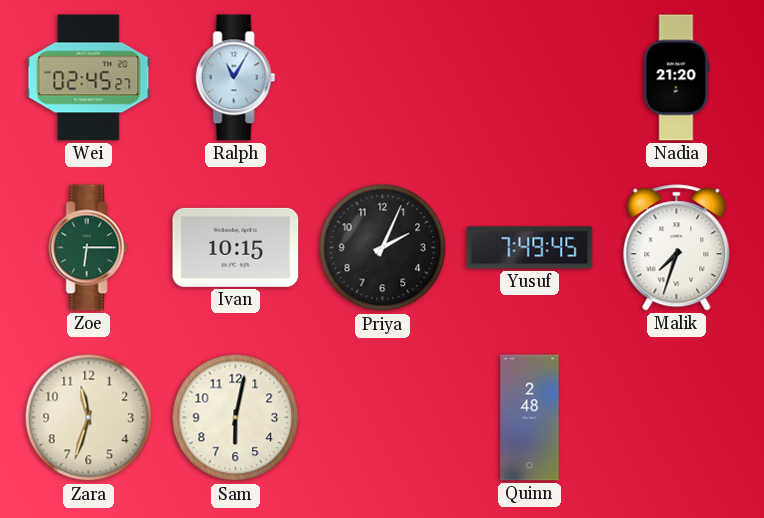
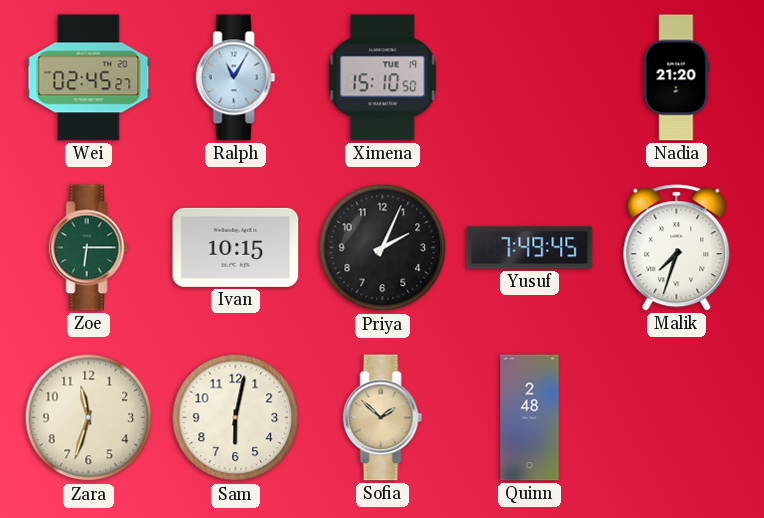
Ximena: none -> 15:10
Sofia: none -> 1:52
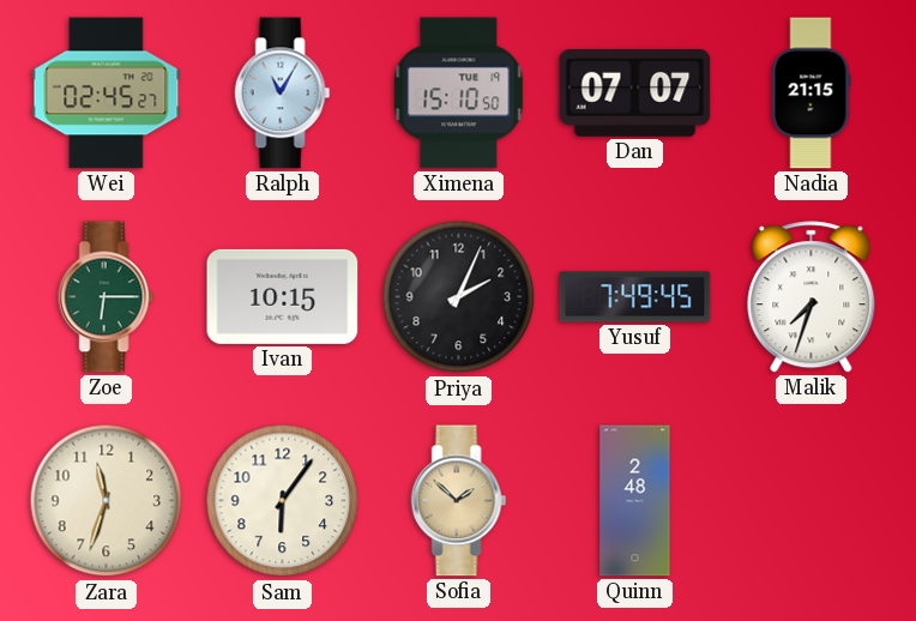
Dan: none -> 07:07
Nadia: 21:20 -> 21:15
Sam: 6:02 -> 6:06
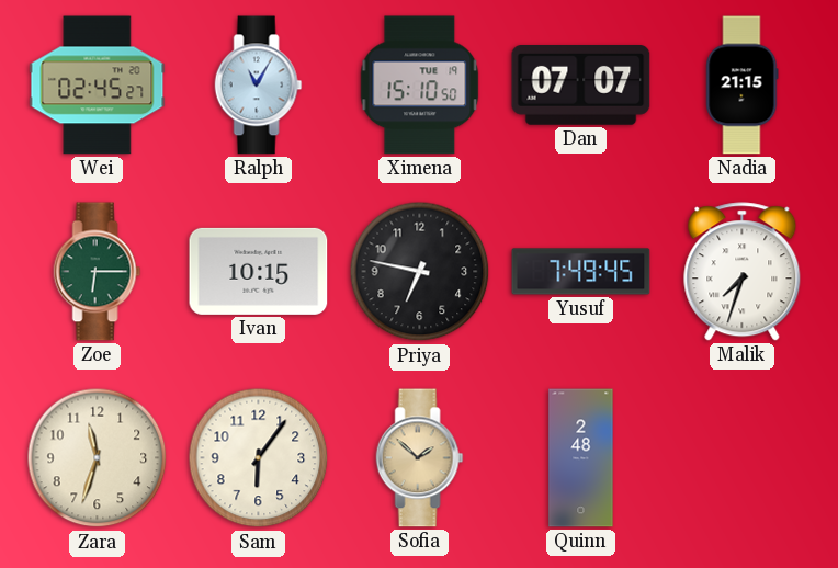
Priya: 2:04 -> 6:47
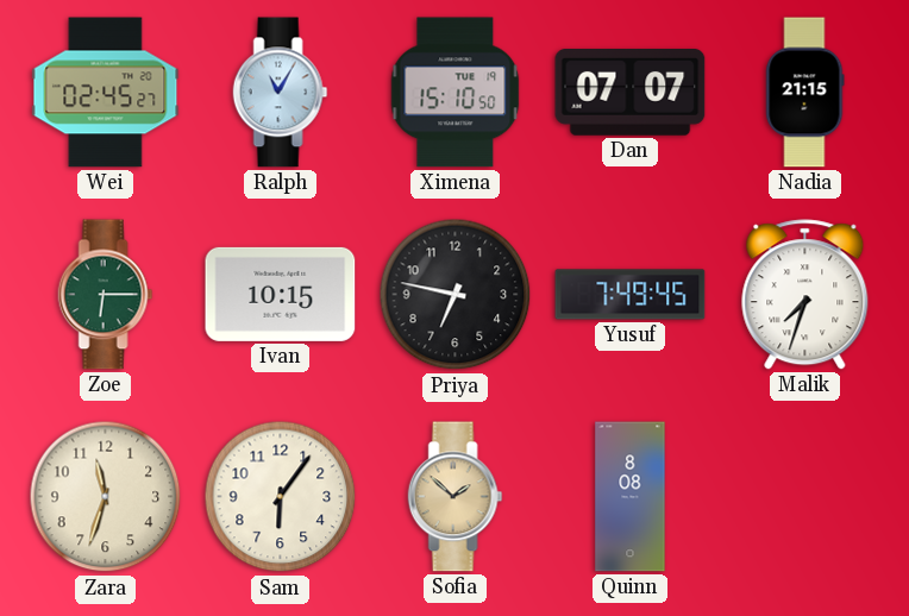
Quinn: 2:48 -> 8:08
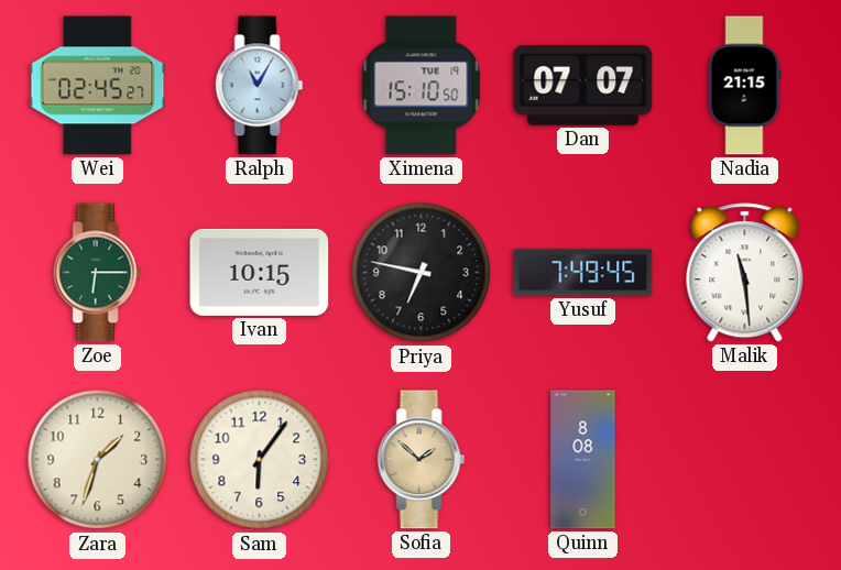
Malik: 7:33 -> 11:29
Zara: 11:33 -> 1:33
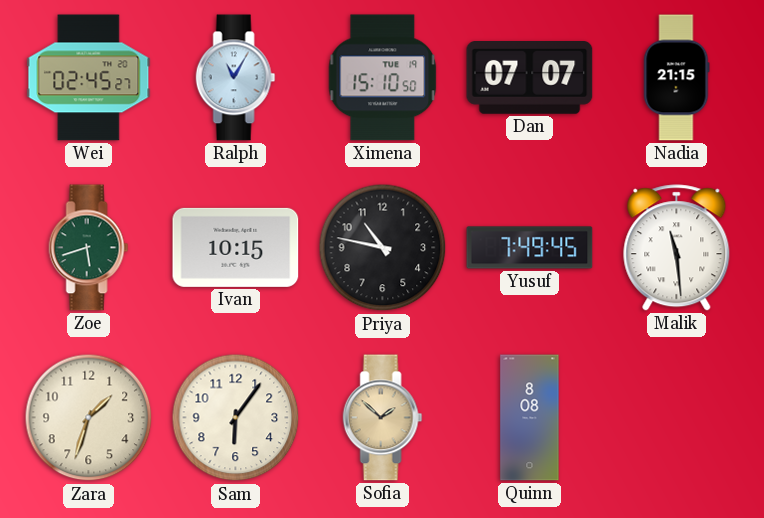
Zoe: 6:15 -> 5:42
Priya: 6:47 -> 10:47
